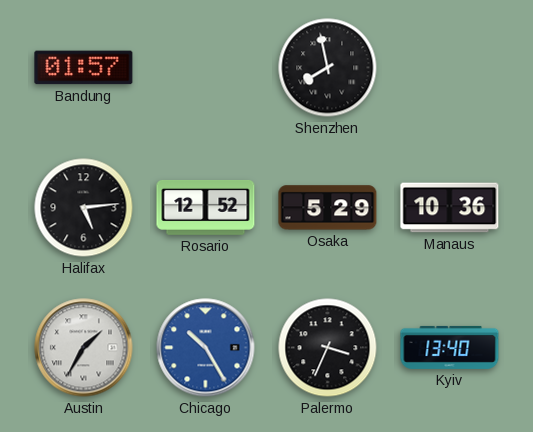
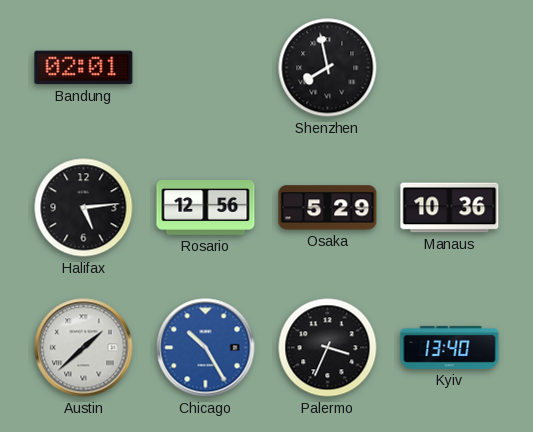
Bandung: 01:57 -> 02:01
Rosario: 12:52 -> 12:56
Austin: 1:35 -> 1:38
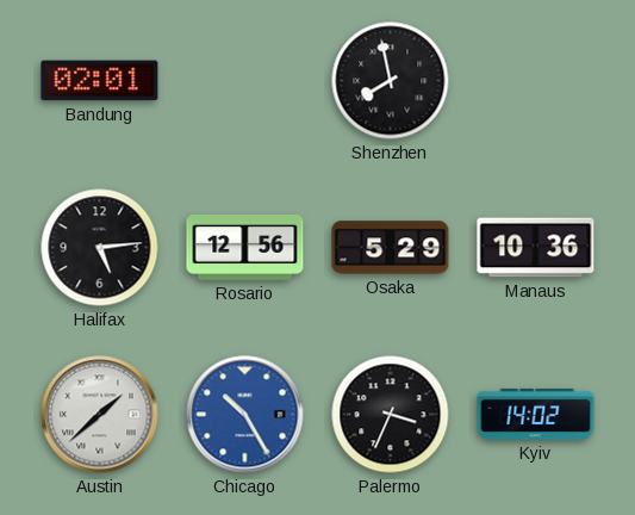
Kyiv: 13:40 -> 14:02
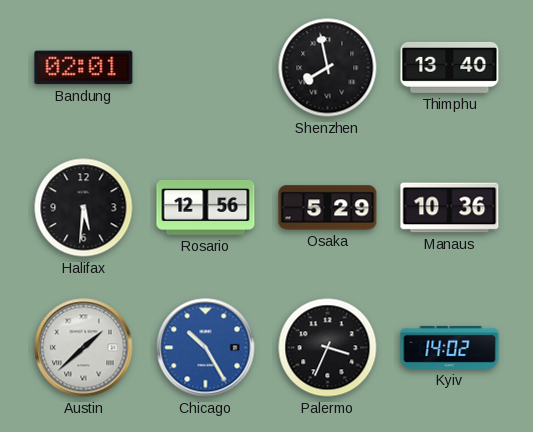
Thimphu: none -> 13:40
Halifax: 5:14 -> 5:31
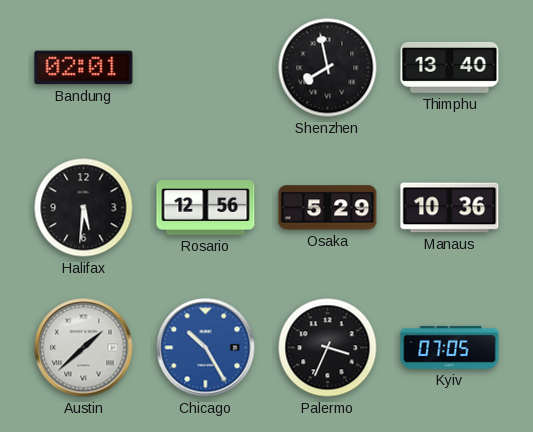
Kyiv: 14:02 -> 07:05
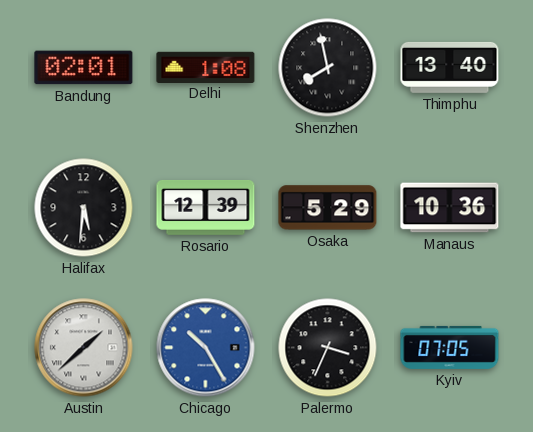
Delhi: none -> 1:08
Rosario: 12:56 -> 12:39
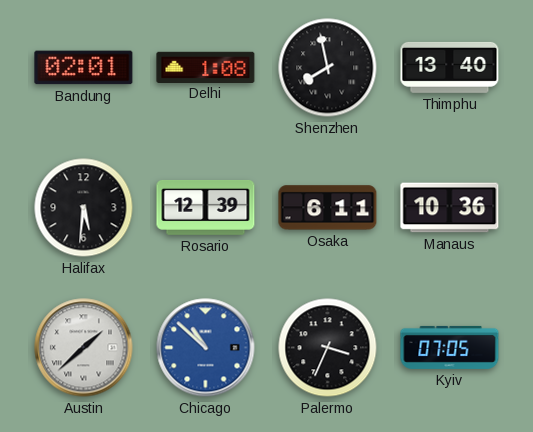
Osaka: 5:29 -> 6:11
Chicago: 10:25 -> 10:52
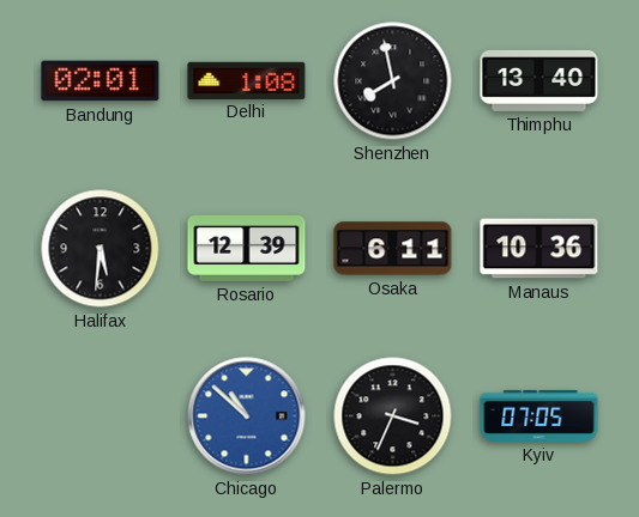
Austin: 1:38 -> none
